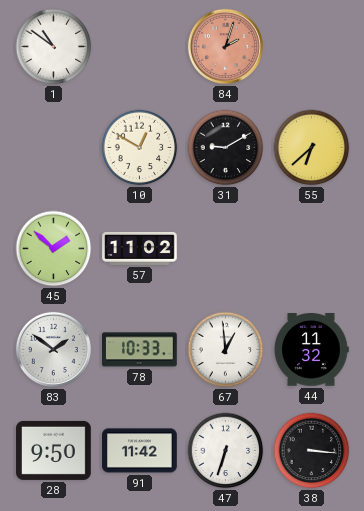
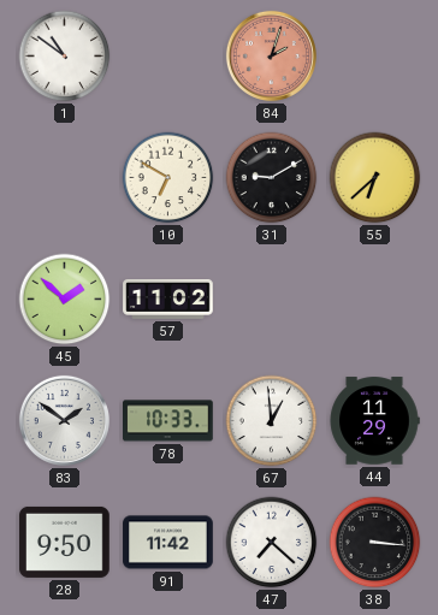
10: 12:50 -> 6:50
44: 11:32 -> 11:29
47: 6:33 -> 7:22
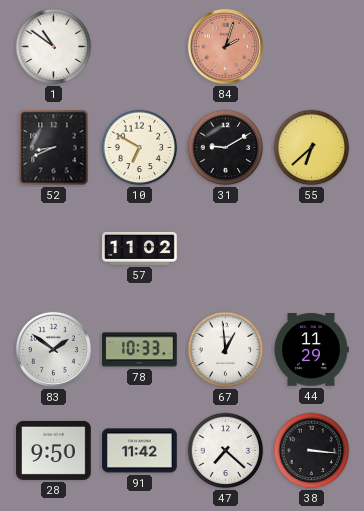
52: none -> 8:41
45: 1:52 -> none
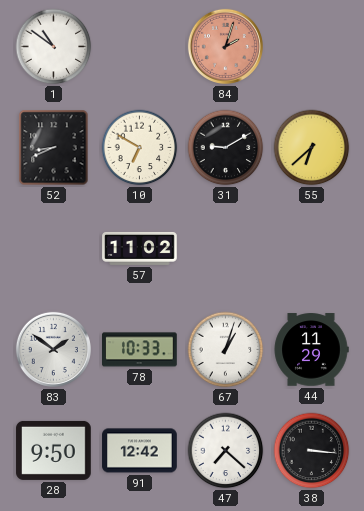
67: 12:59 -> 1:03
91: 11:42 -> 12:42
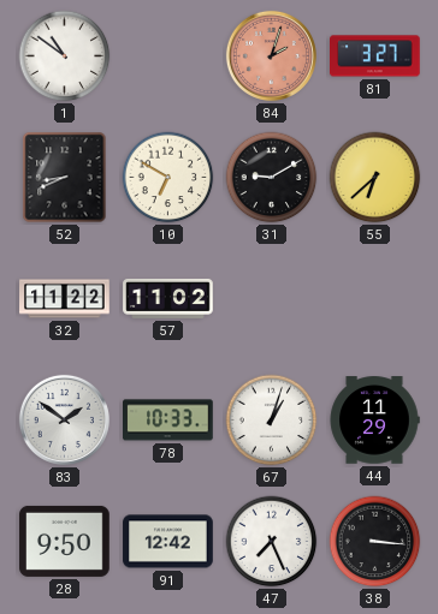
81: none -> 3:27
32: none -> 11:22
47: 7:22 -> 7:26
